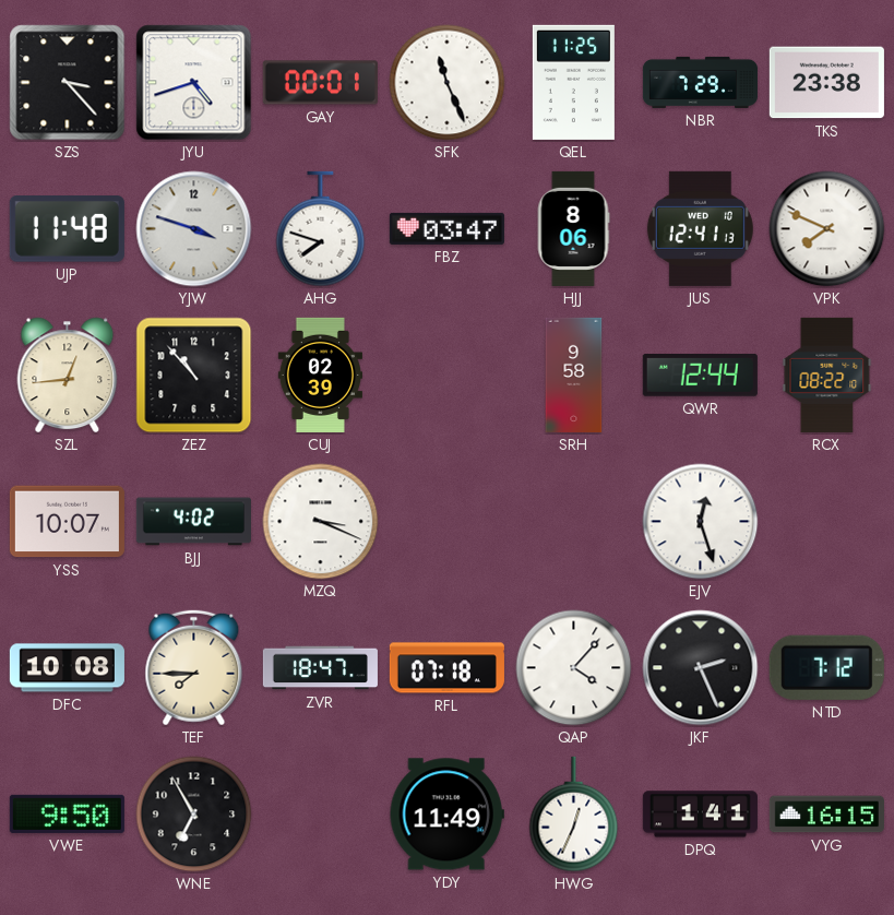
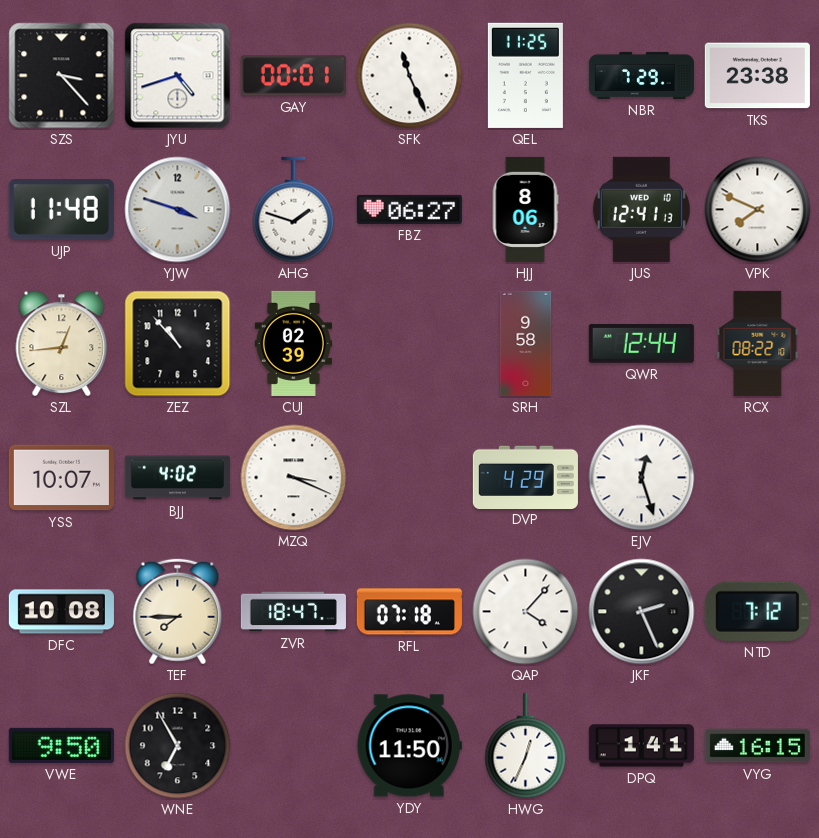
AHG: 7:48 -> 1:48
FBZ: 03:47 -> 06:27
DVP: none -> 4:29
YDY: 11:49 -> 11:50
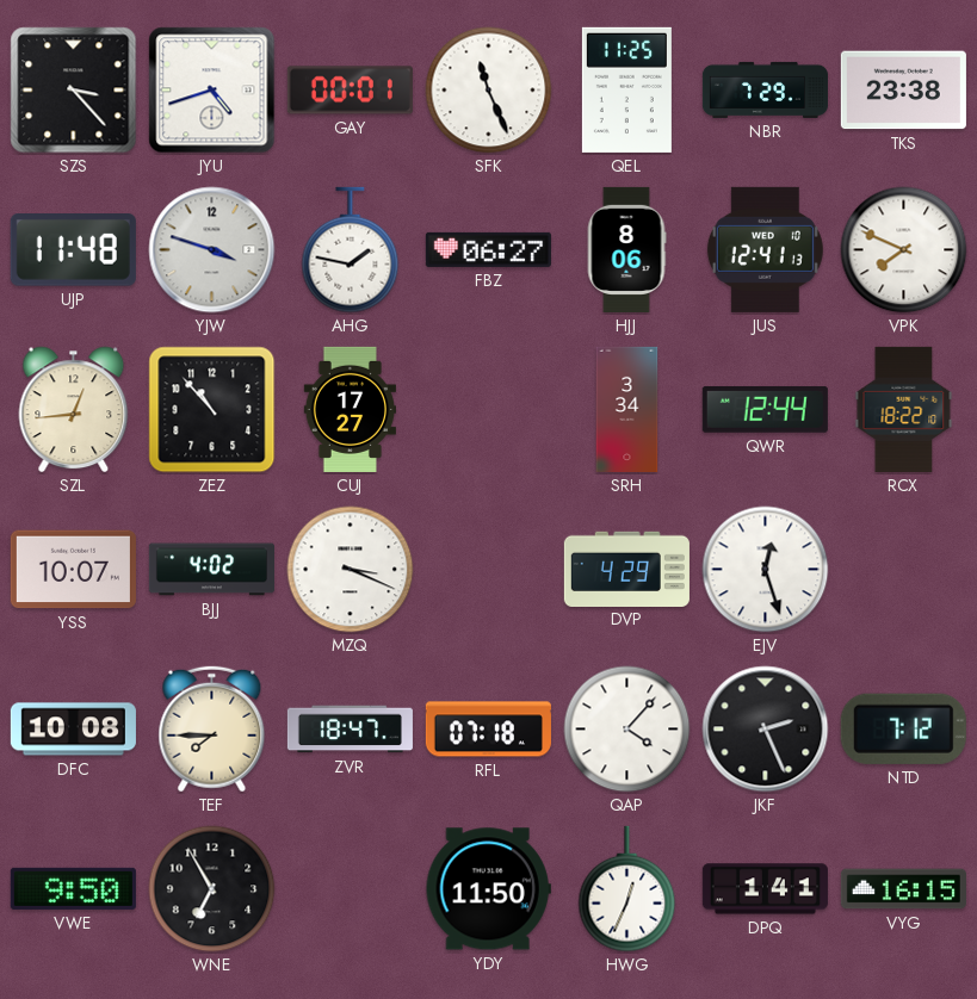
AHG: 1:48 -> 1:47
CUJ: 02:39 -> 17:27
SRH: 9:58 -> 3:34
RCX: 08:22 -> 18:22
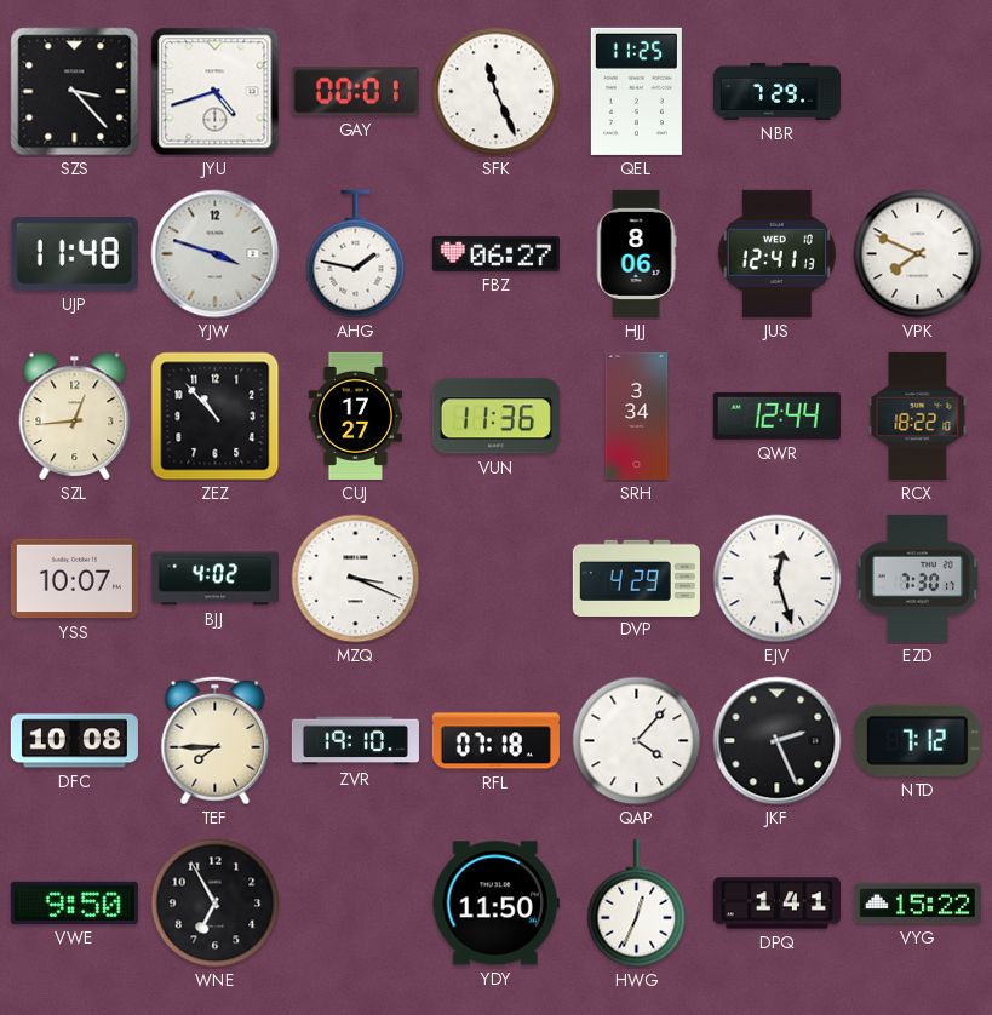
TKS: 23:38 -> none
VUN: none -> 11:36
EZD: none -> 7:30
ZVR: 18:47 -> 19:10
VYG: 16:15 -> 15:22
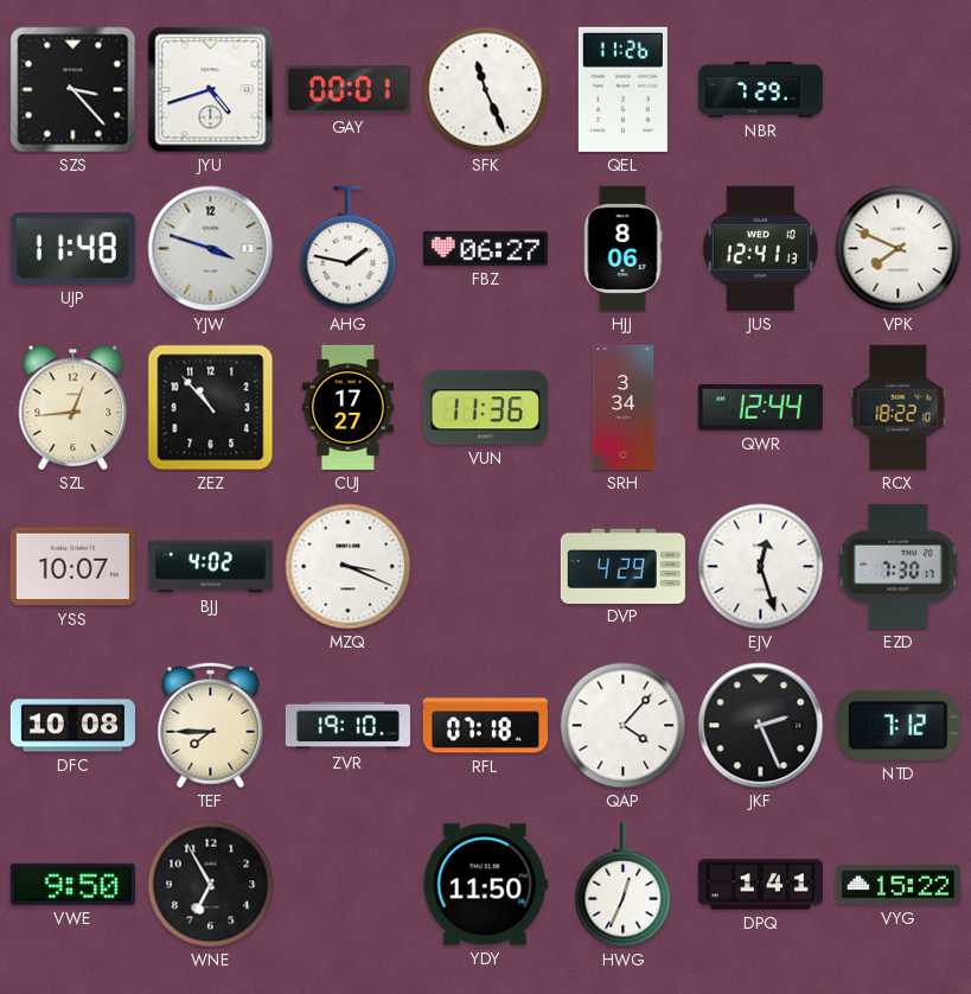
QEL: 11:25 -> 11:26
